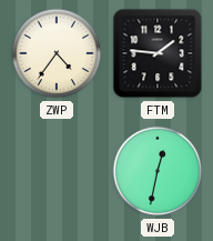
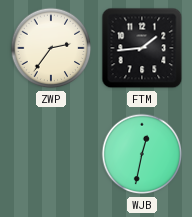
ZWP: 4:36 -> 2:36
FTM: 1:46 -> 1:44
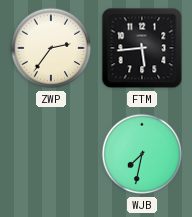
FTM: 1:44 -> 5:44
WJB: 12:32 -> 7:32
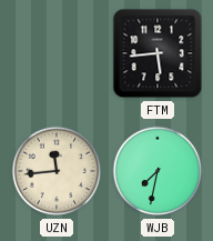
ZWP: 2:36 -> none
UZN: none -> 11:44
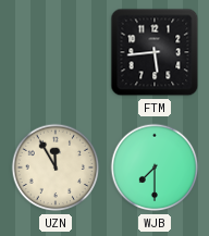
UZN: 11:44 -> 11:55
WJB: 7:32 -> 7:30
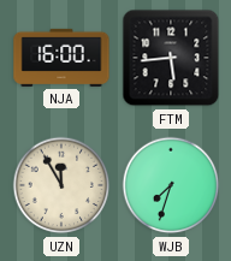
NJA: none -> 16:00
WJB: 7:30 -> 7:33
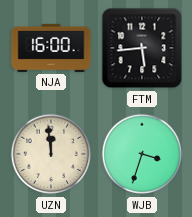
UZN: 11:55 -> 11:59
WJB: 7:33 -> 3:33
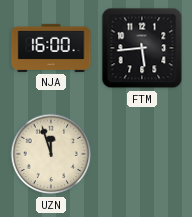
UZN: 11:59 -> 11:57
WJB: 3:33 -> none
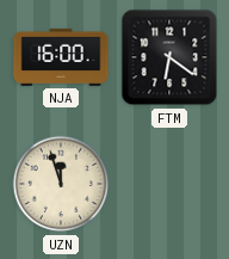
FTM: 5:44 -> 6:21
